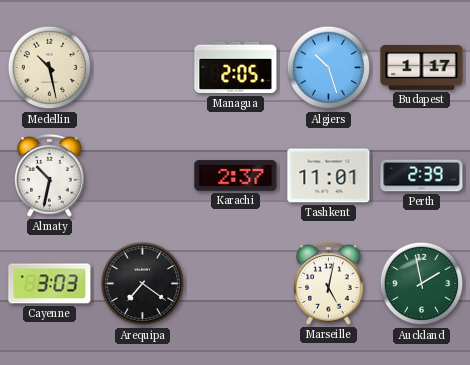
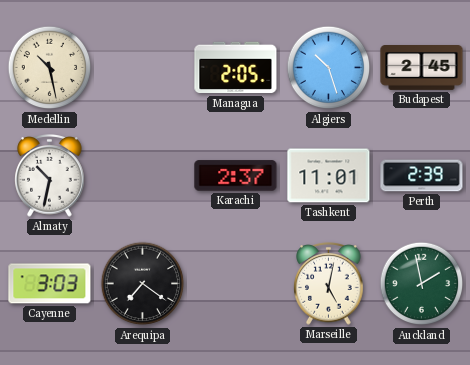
Budapest: 1:17 -> 2:45
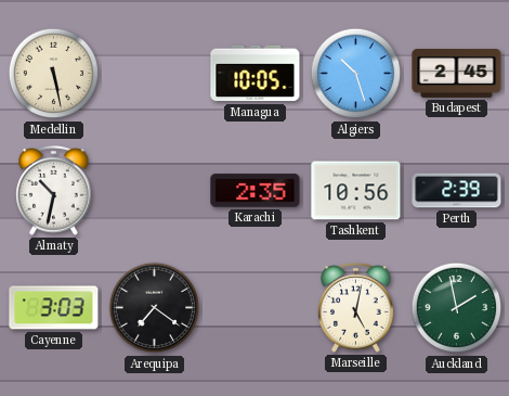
Medellin: 10:28 -> 5:28
Managua: 2:05 -> 10:05
Karachi: 2:37 -> 2:35
Tashkent: 11:01 -> 10:56
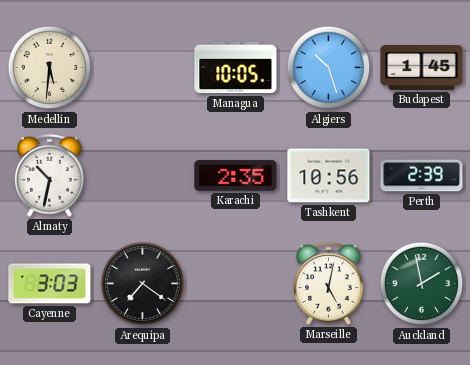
Medellin: 5:28 -> 5:31
Budapest: 2:45 -> 1:45
